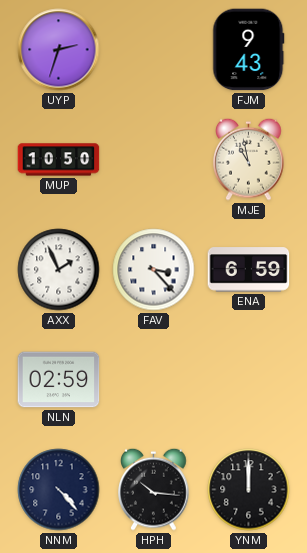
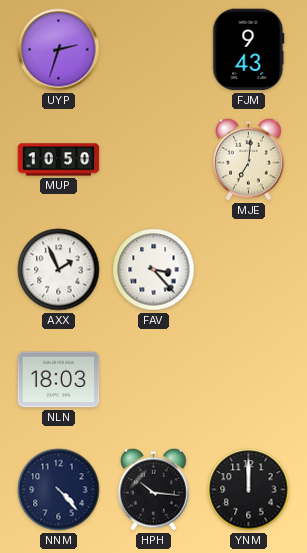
MJE: 10:58 -> 7:01
ENA: 6:59 -> none
NLN: 02:59 -> 18:03
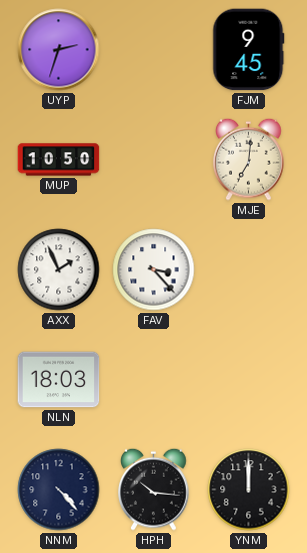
FJM: 9:43 -> 9:45
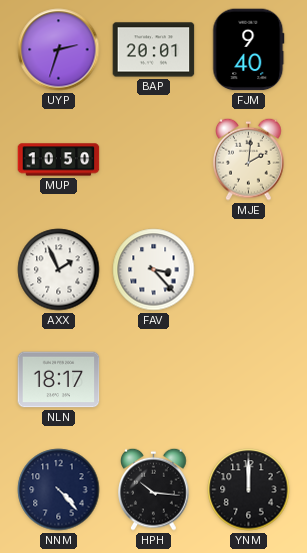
BAP: none -> 20:01
FJM: 9:45 -> 9:40
MJE: 7:01 -> 2:01
NLN: 18:03 -> 18:17
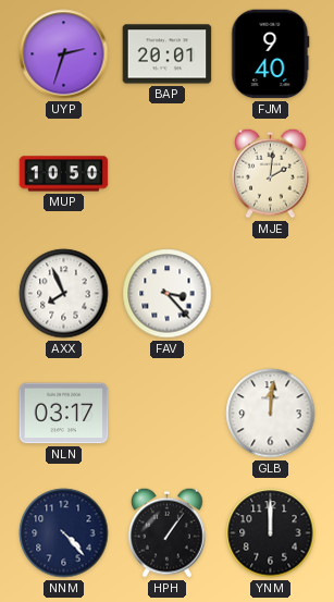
AXX: 1:56 -> 7:56
NLN: 18:17 -> 03:17
GLB: none -> 12:01
HPH: 10:16 -> 1:06
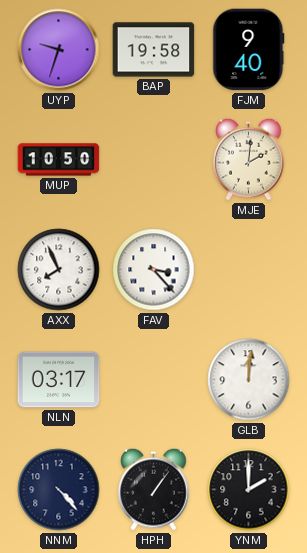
UYP: 2:33 -> 9:33
BAP: 20:01 -> 19:58
YNM: 12:00 -> 2:00
